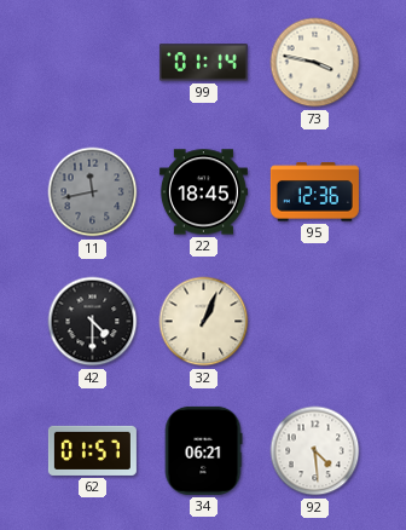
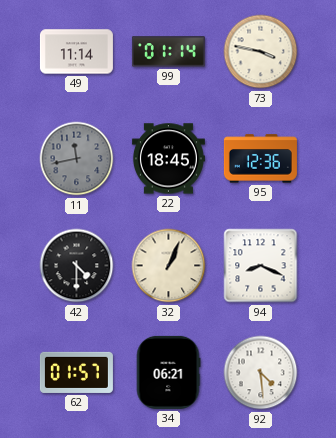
49: none -> 11:14
94: none -> 8:19
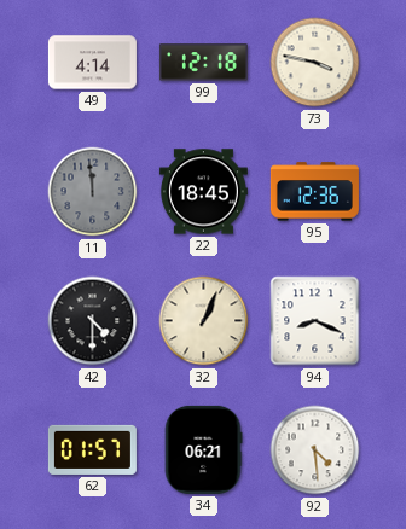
49: 11:14 -> 4:14
99: 01:14 -> 12:18
11: 11:43 -> 11:59
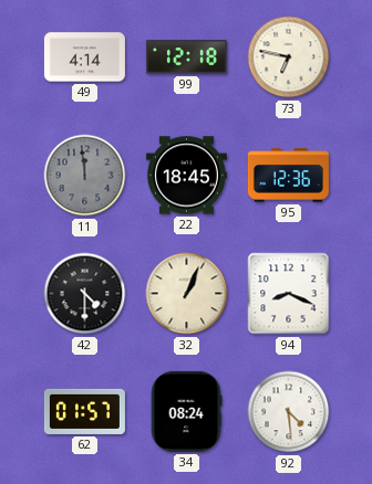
73: 3:47 -> 6:47
34: 06:21 -> 08:24
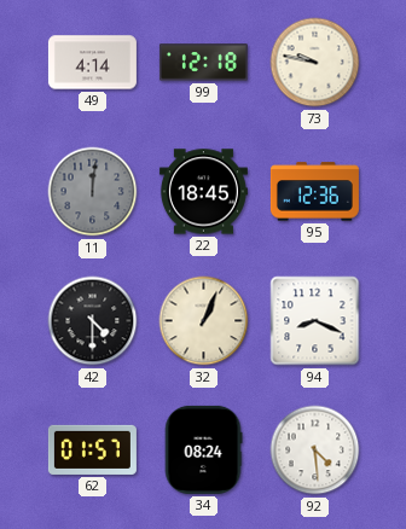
73: 6:47 -> 9:47
11: 11:59 -> 12:01
